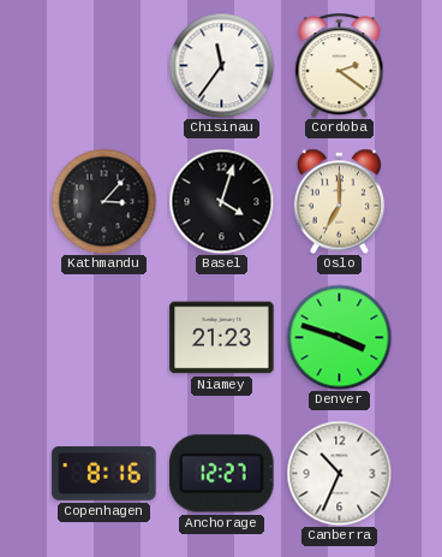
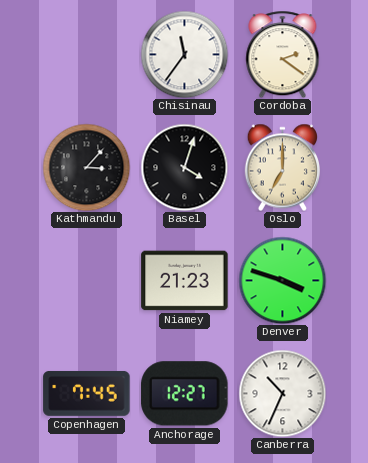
Copenhagen: 8:16 -> 7:45
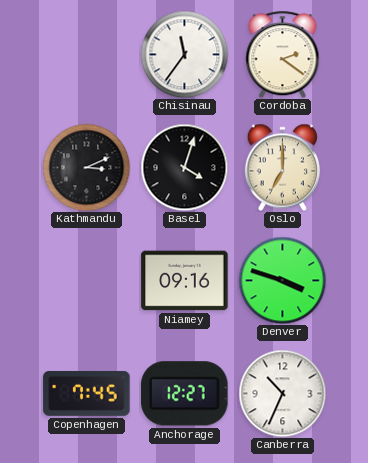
Kathmandu: 3:07 -> 3:11
Niamey: 21:23 -> 09:16
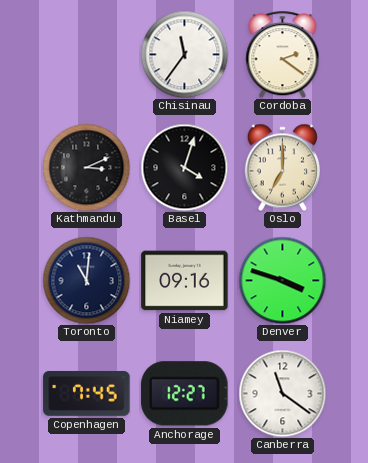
Toronto: none -> 11:01
Canberra: 10:34 -> 11:21
